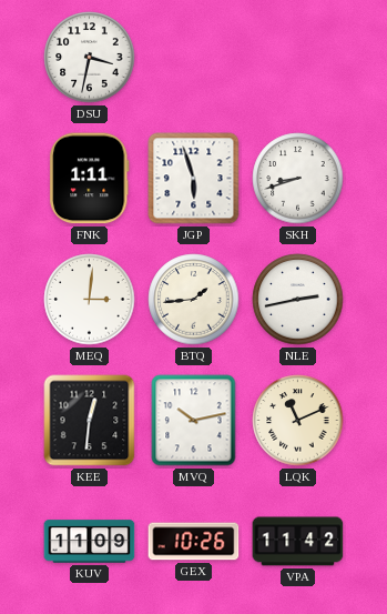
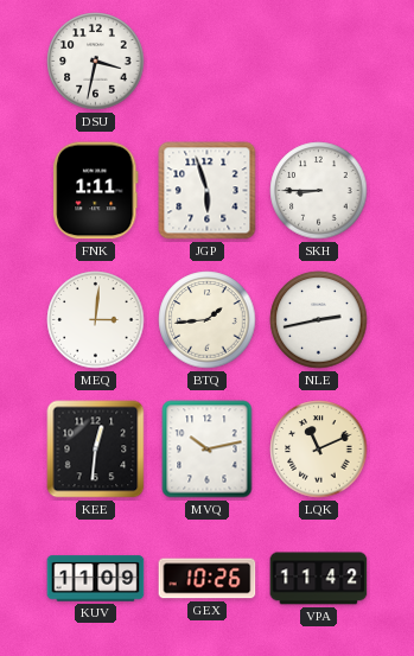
SKH: 8:42 -> 8:45
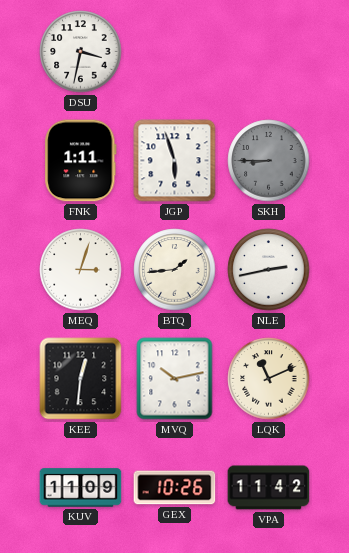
SKH dial: white -> grey
MEQ: 3:01 -> 3:03
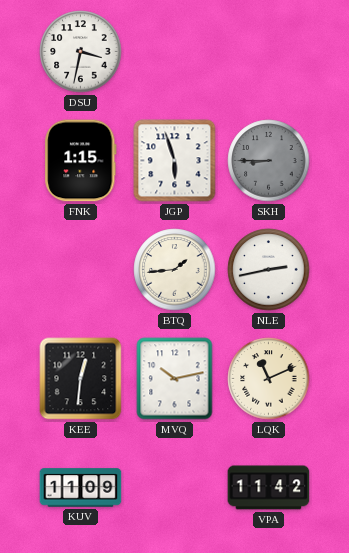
FNK: 1:11 -> 1:15
MEQ: 3:03 -> none
GEX: 10:26 -> none
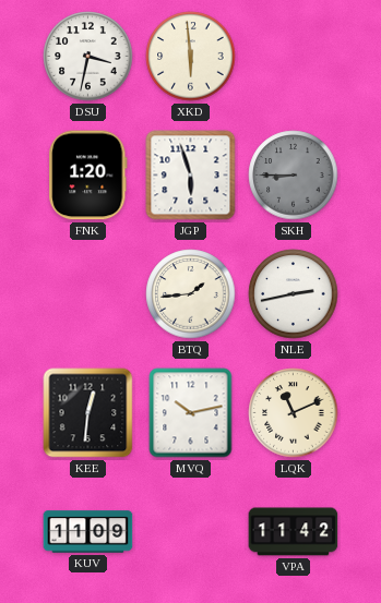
XKD: none -> 5:59
FNK: 1:15 -> 1:20
